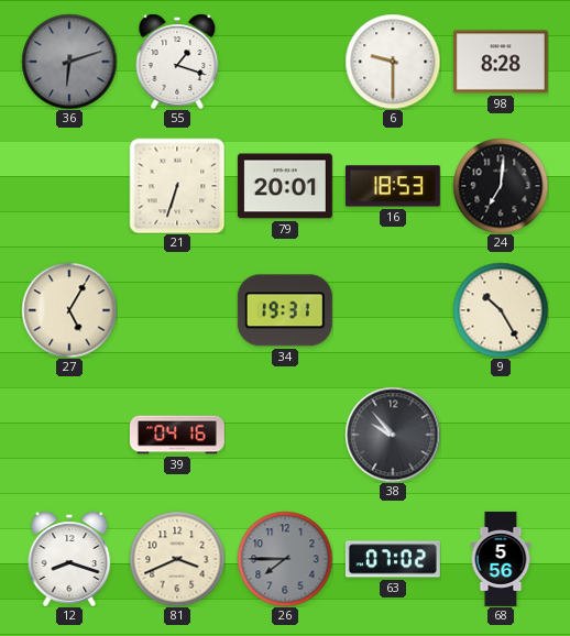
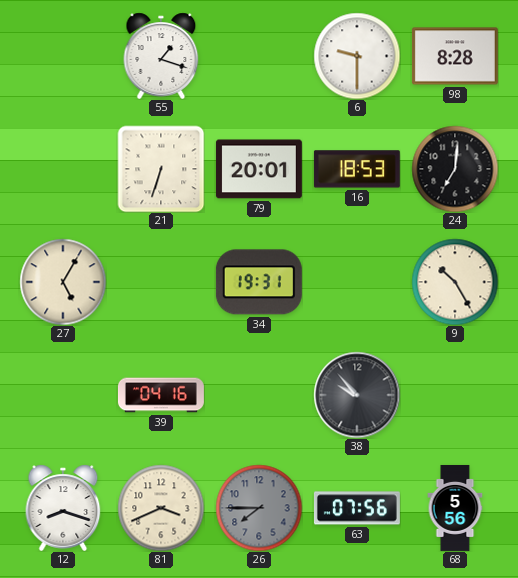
36: 6:12 -> none
63: 07:02 -> 07:56
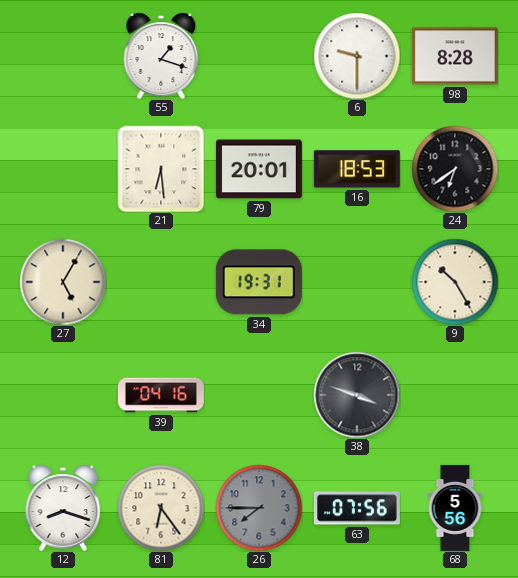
21: 6:33 -> 6:29
24: 7:01 -> 6:39
38: 9:53 -> 3:48
81: 3:41 -> 6:24
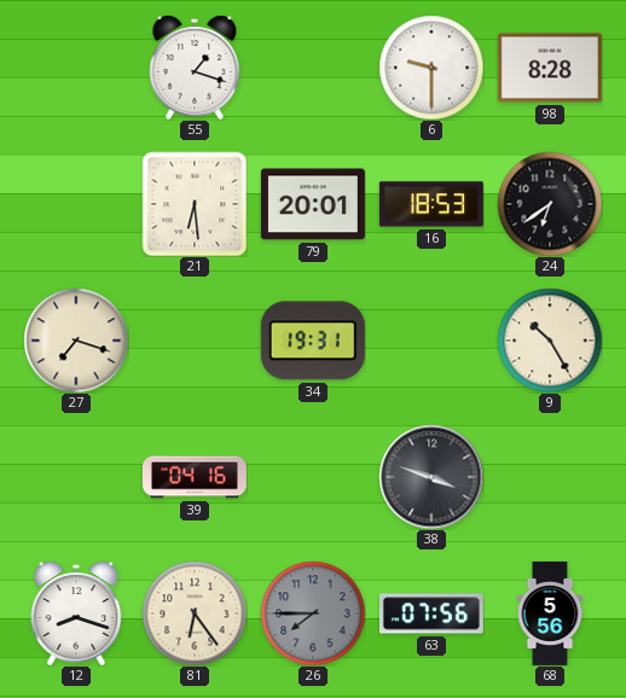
27: 5:05 -> 7:18
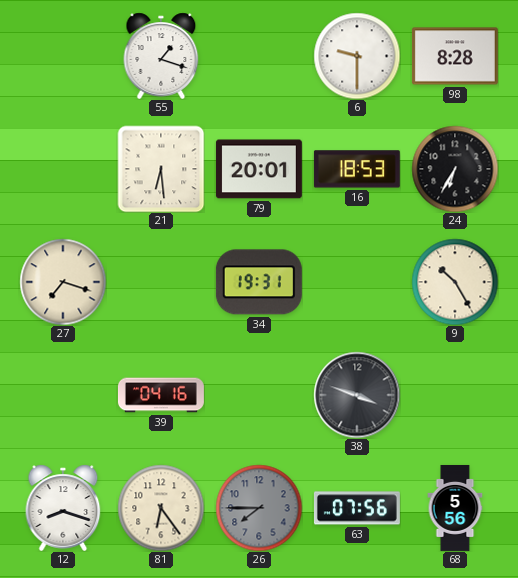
24: 6:39 -> 6:35
